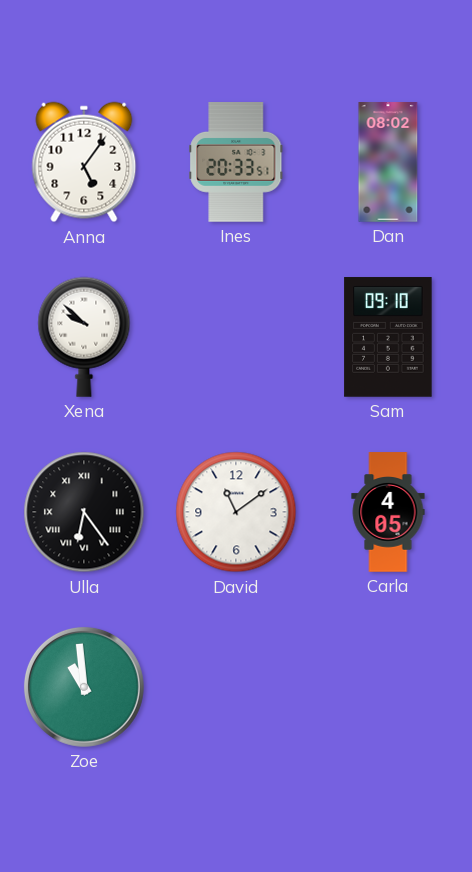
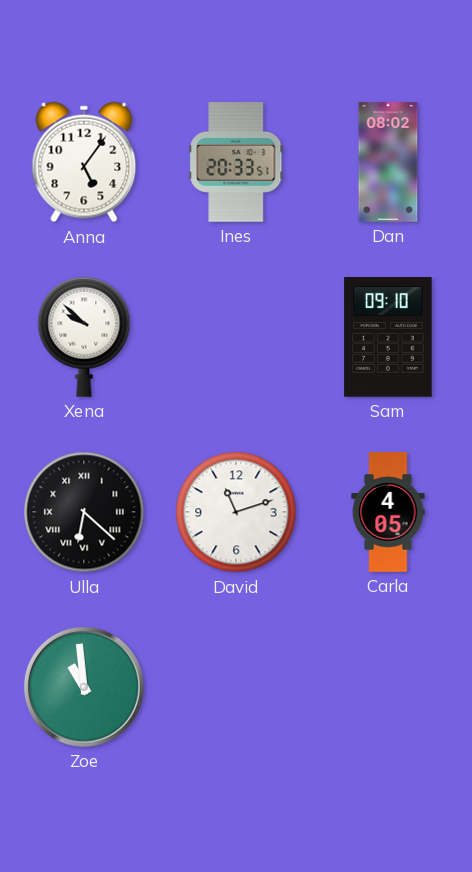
Ulla: 6:24 -> 6:22
David: 11:09 -> 11:12
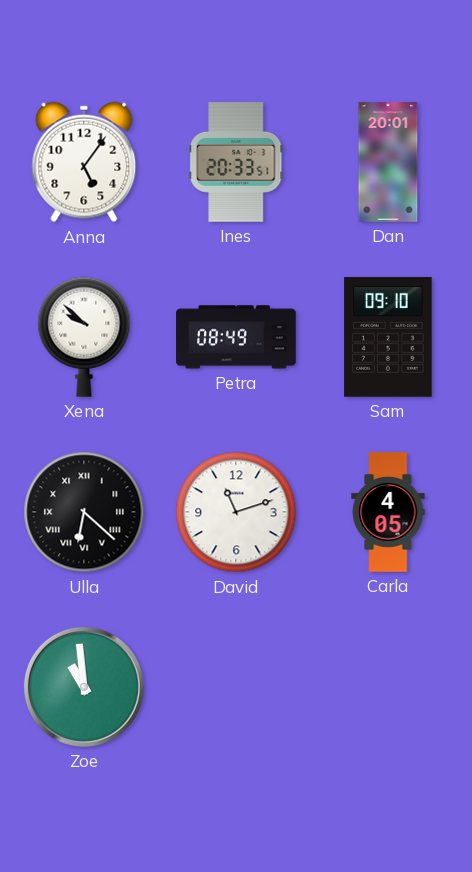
Dan: 08:02 -> 20:01
Petra: none -> 08:49
